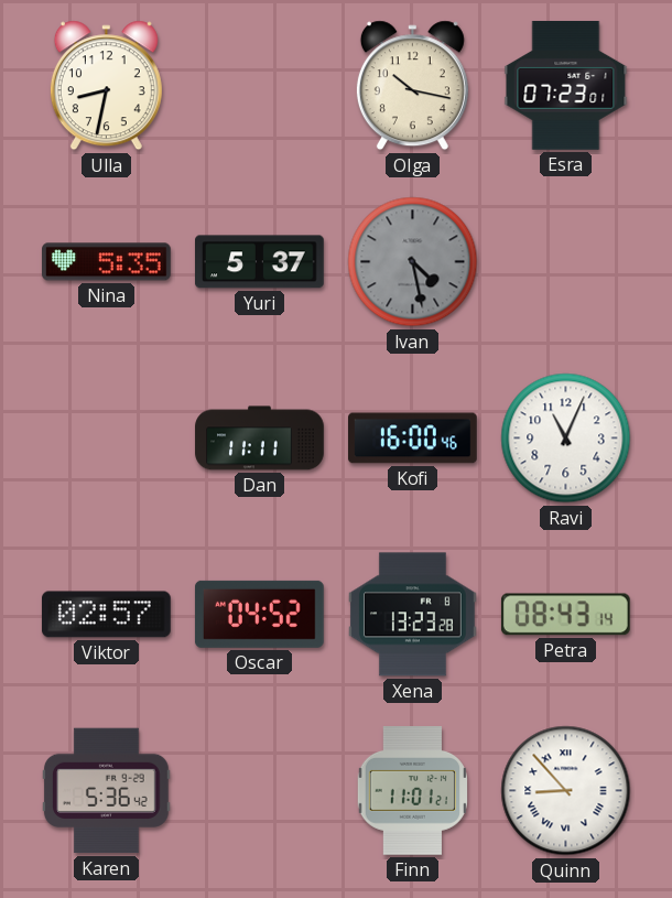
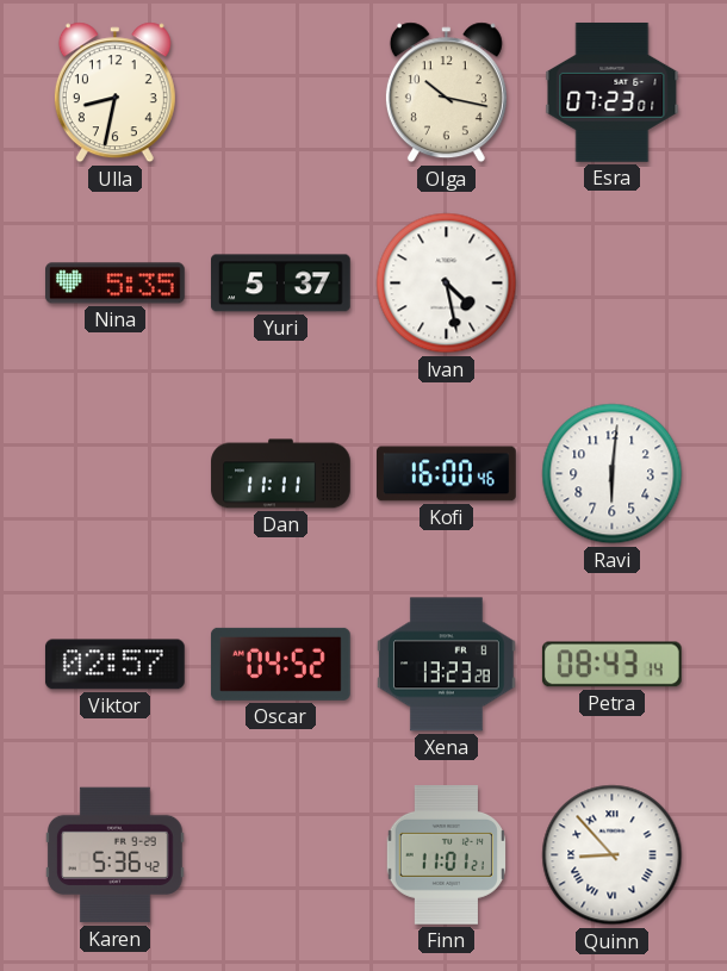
Ivan dial: grey -> white
Ravi: 11:04 -> 6:01
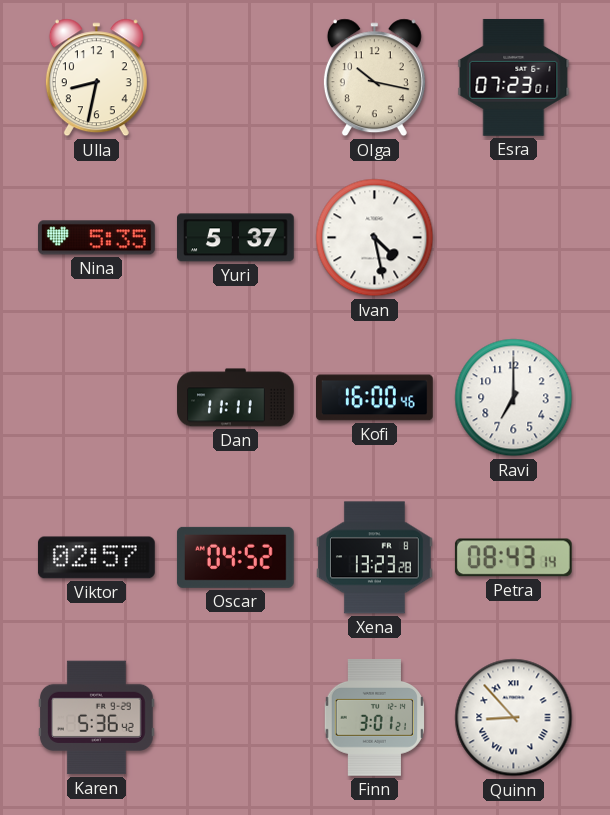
Ravi: 6:01 -> 7:00
Finn: 11:01 -> 3:01
